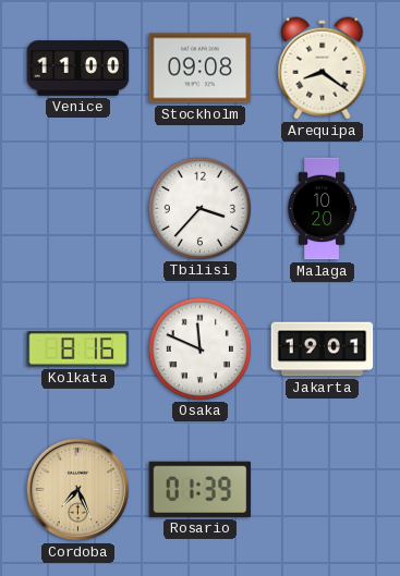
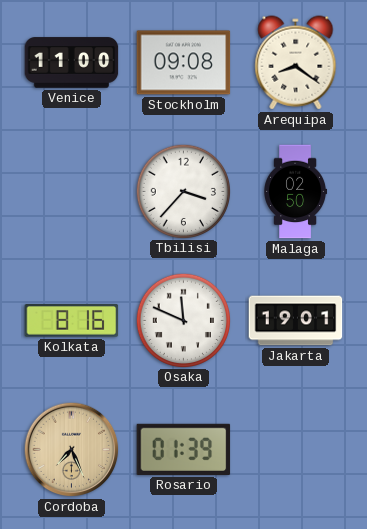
Malaga: 10:20 -> 02:50
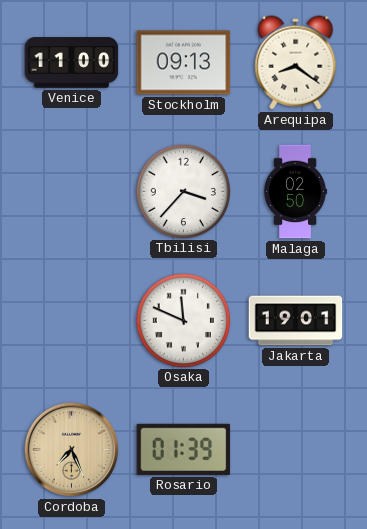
Stockholm: 09:08 -> 09:13
Kolkata: 8:16 -> none
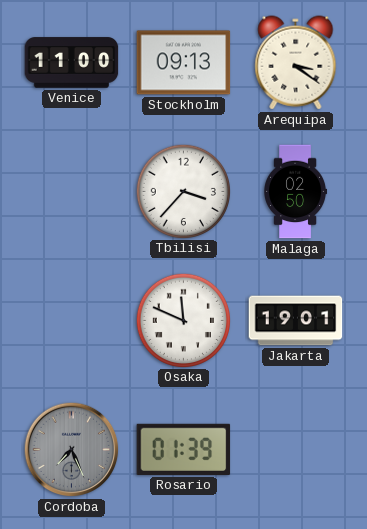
Arequipa: 8:21 -> 3:21
Cordoba dial: champagne -> grey
